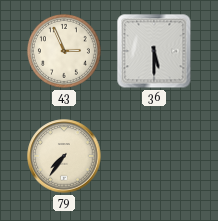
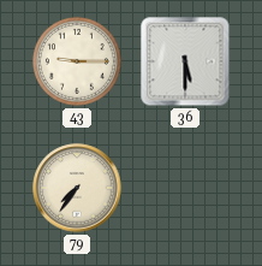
43: 2:56 -> 9:15
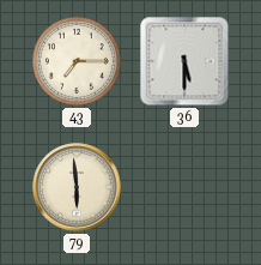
43: 9:15 -> 7:15
79: 7:36 -> 5:59
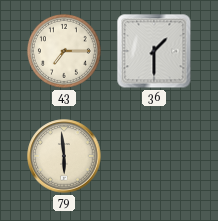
36: 5:30 -> 1:30
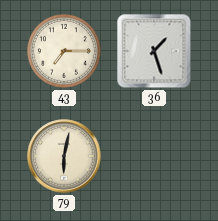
36: 1:30 -> 1:27
79: 5:59 -> 6:02
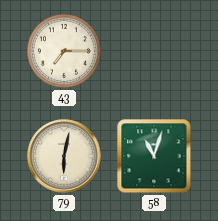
36: 1:27 -> none
58: none -> 11:03
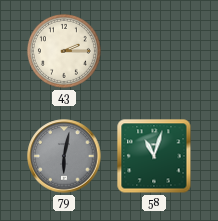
43: 7:15 -> 2:15
79 dial: cream -> grey
